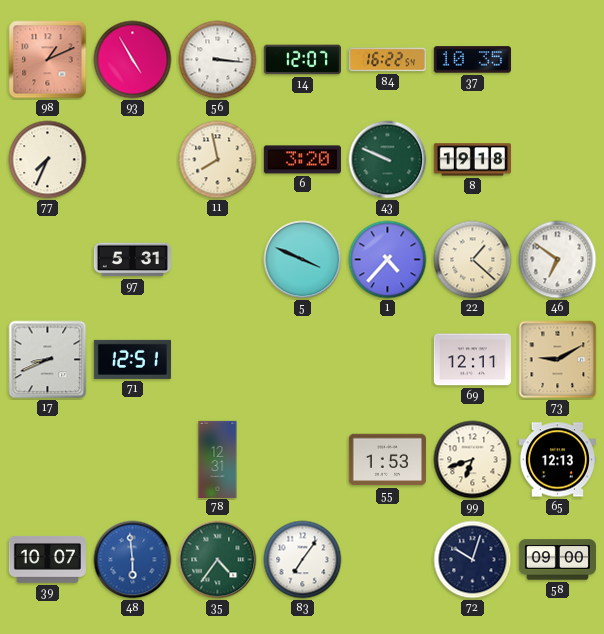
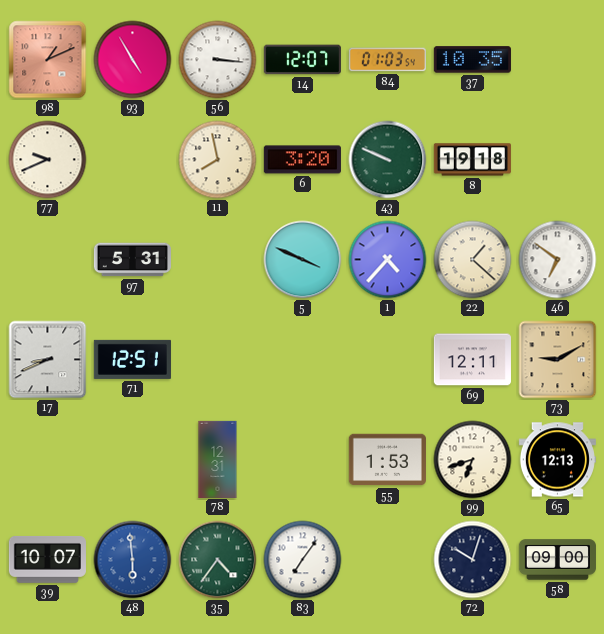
84: 16:22 -> 01:03
77: 7:34 -> 9:41
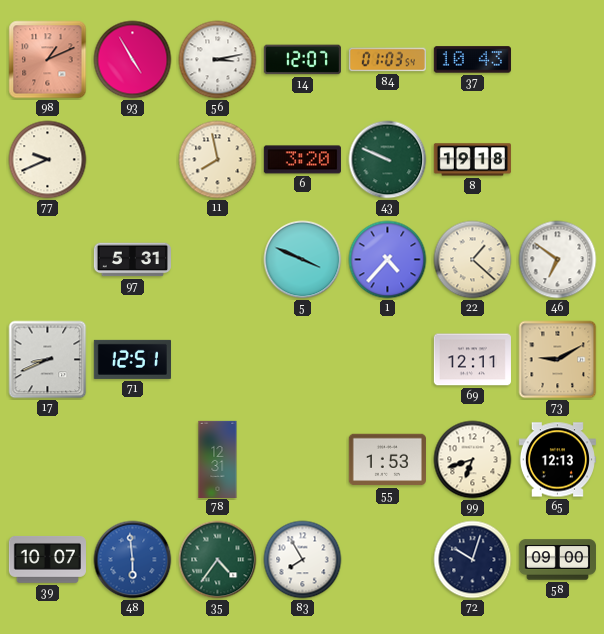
56: 3:16 -> 3:13
37: 10:35 -> 10:43
83: 7:06 -> 7:55
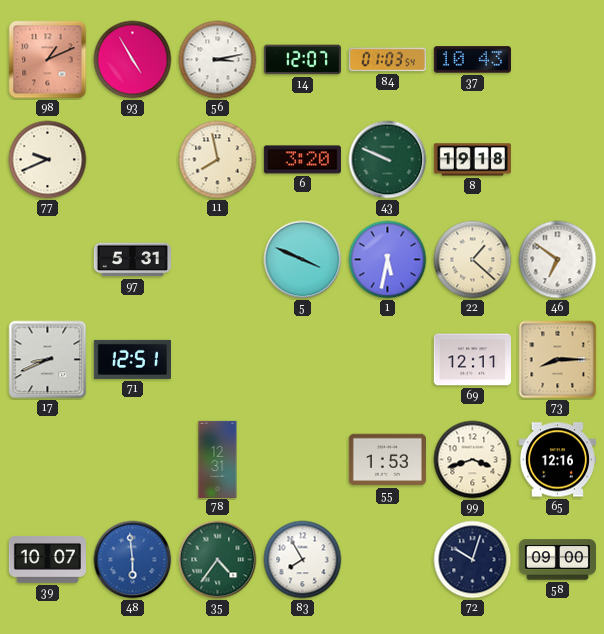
1: 4:37 -> 5:32
73: 9:10 -> 8:15
99: 6:42 -> 3:42
65: 12:13 -> 12:16
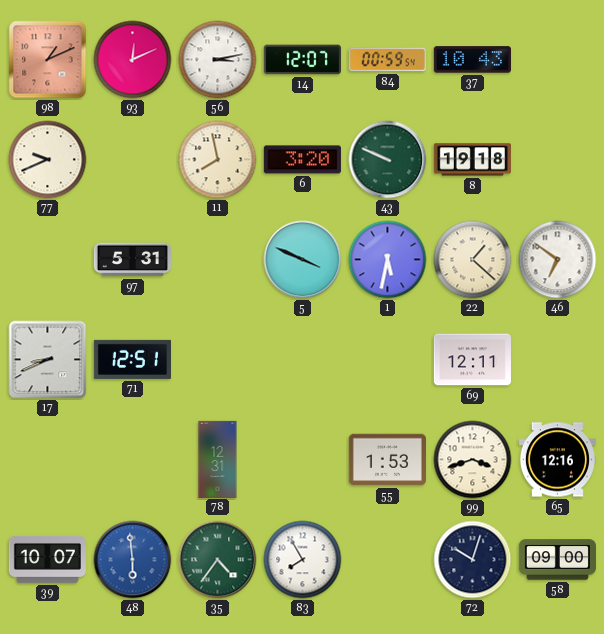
93: 4:55 -> 12:11
84: 01:03 -> 00:59
73: 8:15 -> none
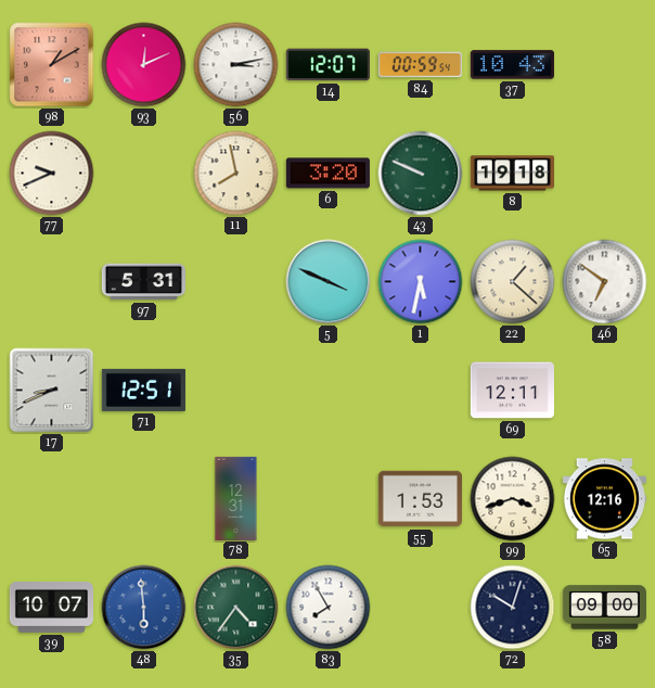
98: 1:11 -> 1:10
